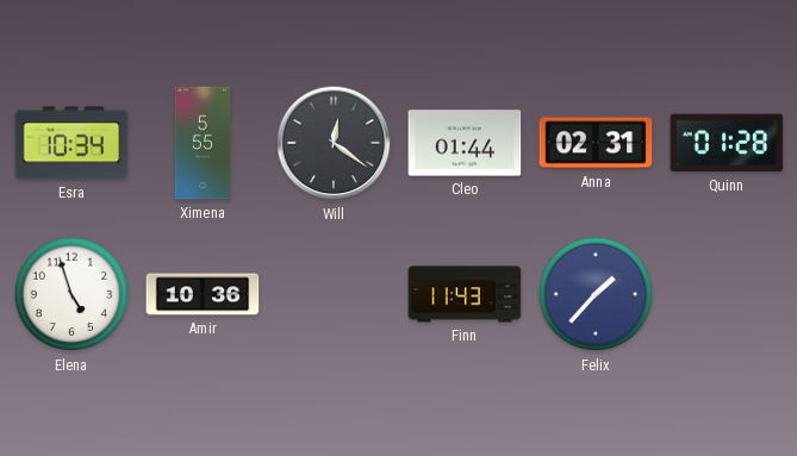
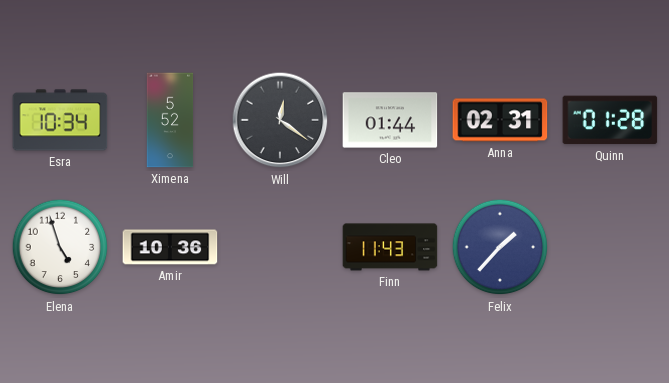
Ximena: 5:55 -> 5:52
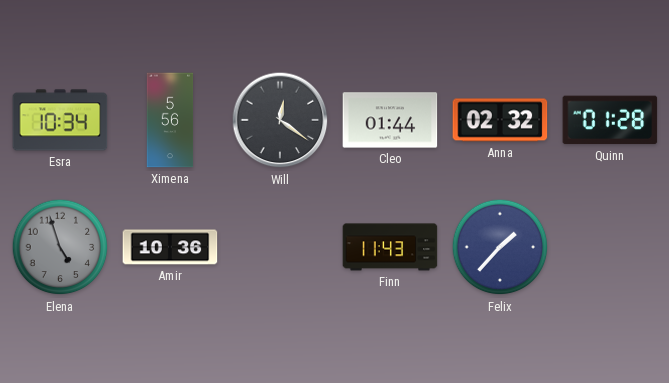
Ximena: 5:52 -> 5:56
Anna: 02:31 -> 02:32
Elena dial: white -> grey
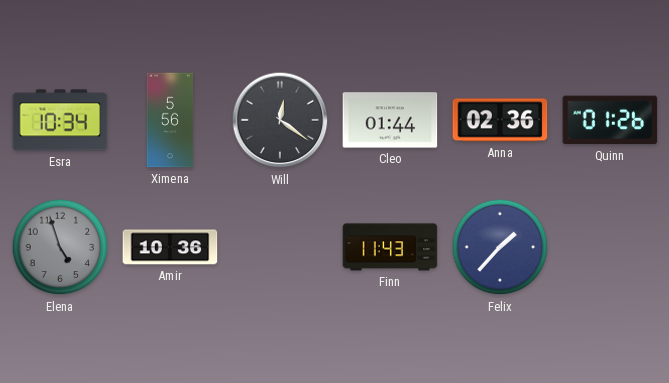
Anna: 02:32 -> 02:36
Quinn: 01:28 -> 01:26
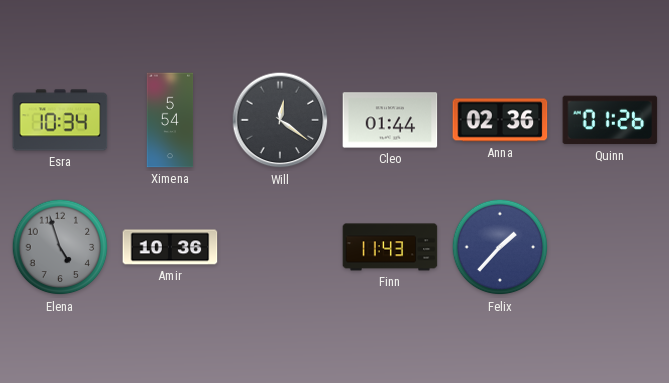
Ximena: 5:56 -> 5:54
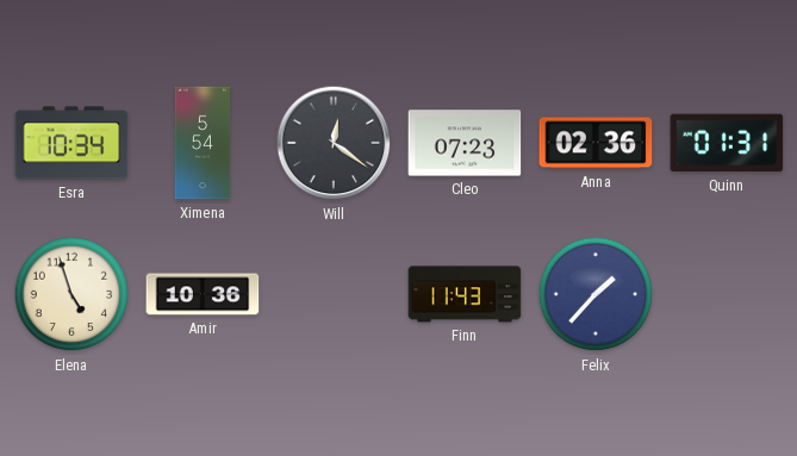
Cleo: 01:44 -> 07:23
Quinn: 01:26 -> 01:31
Elena dial: grey -> cream
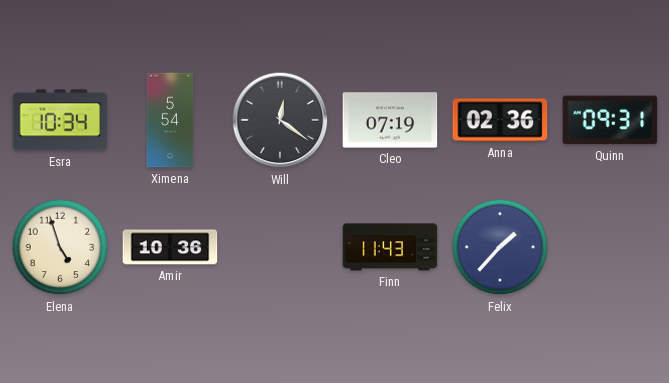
Cleo: 07:23 -> 07:19
Quinn: 01:31 -> 09:31
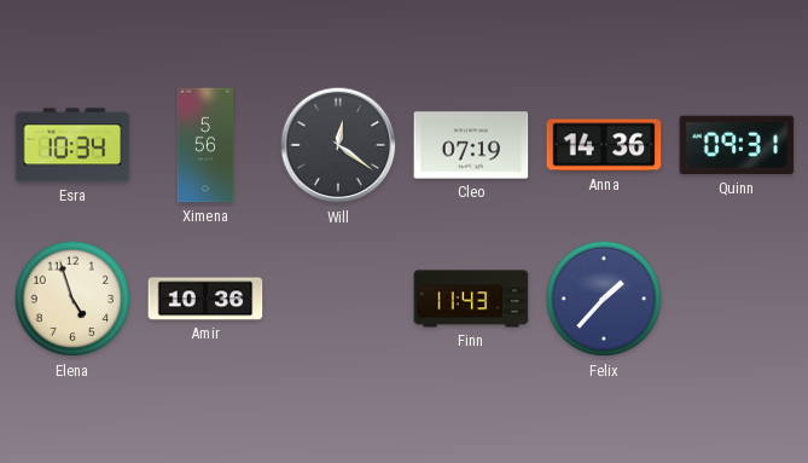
Ximena: 5:54 -> 5:56
Anna: 02:36 -> 14:36
